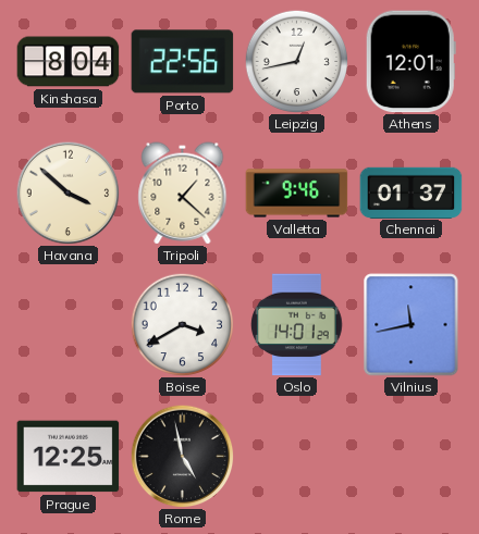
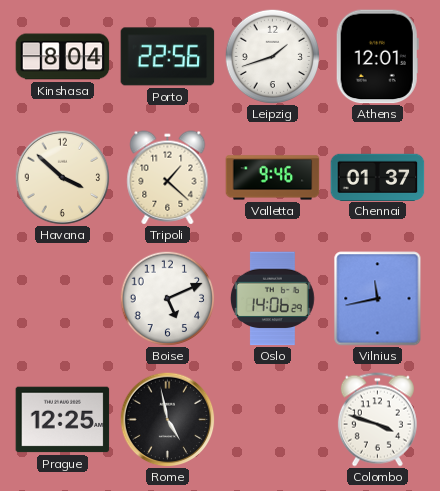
Leipzig: 12:43 -> 1:42
Boise: 3:40 -> 5:11
Oslo: 14:01 -> 14:06
Colombo: none -> 3:48
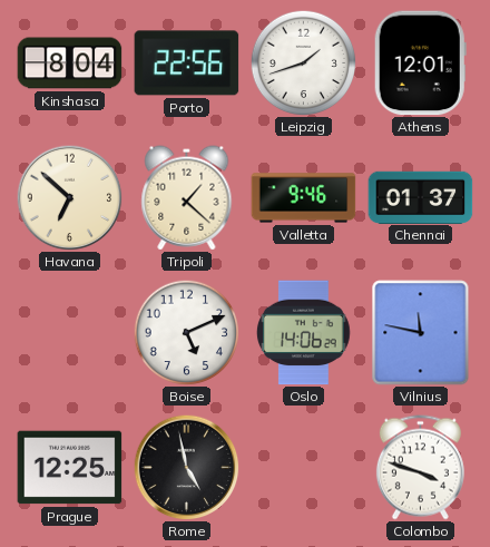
Havana: 3:52 -> 6:52
Vilnius: 11:43 -> 11:47
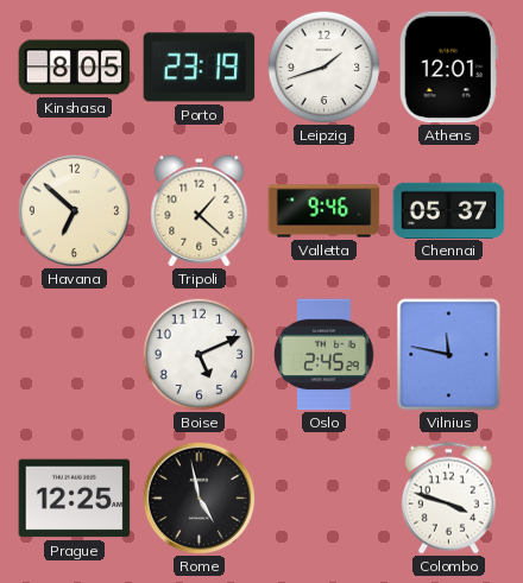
Kinshasa: 8:04 -> 8:05
Porto: 22:56 -> 23:19
Chennai: 01:37 -> 05:37
Oslo: 14:06 -> 2:45
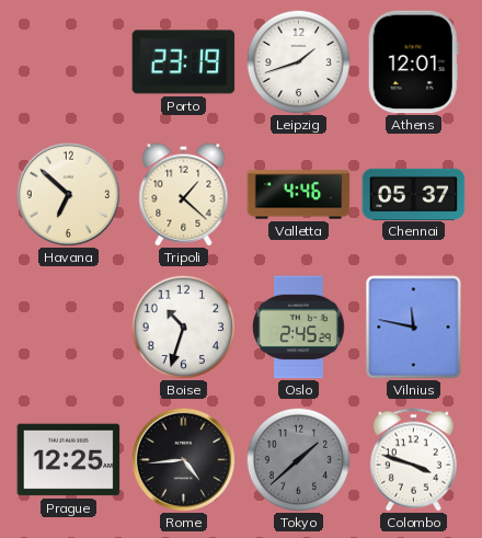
Kinshasa: 8:05 -> none
Valletta: 9:46 -> 4:46
Boise: 5:11 -> 10:33
Rome: 4:58 -> 4:44
Tokyo: none -> 1:38
